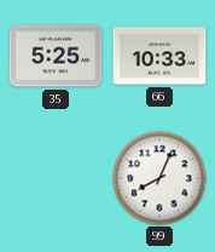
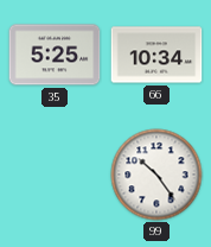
66: 10:33 -> 10:34
99: 8:04 -> 10:24
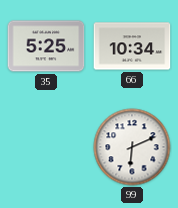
99: 10:24 -> 6:11
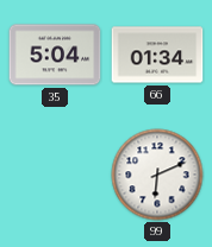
35: 5:25 -> 5:04
66: 10:34 -> 01:34
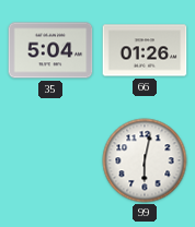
66: 01:34 -> 01:26
99: 6:11 -> 6:02
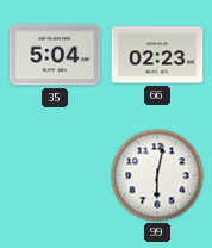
66: 01:26 -> 02:23
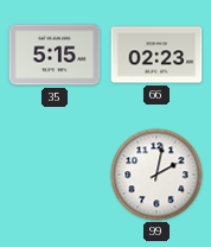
35: 5:04 -> 5:15
99: 6:02 -> 2:02
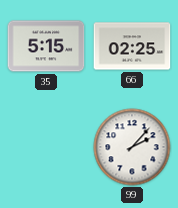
66: 02:23 -> 02:25
99: 2:02 -> 2:07
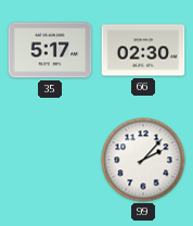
35: 5:15 -> 5:17
66: 02:25 -> 02:30
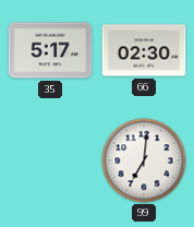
99: 2:07 -> 7:01
